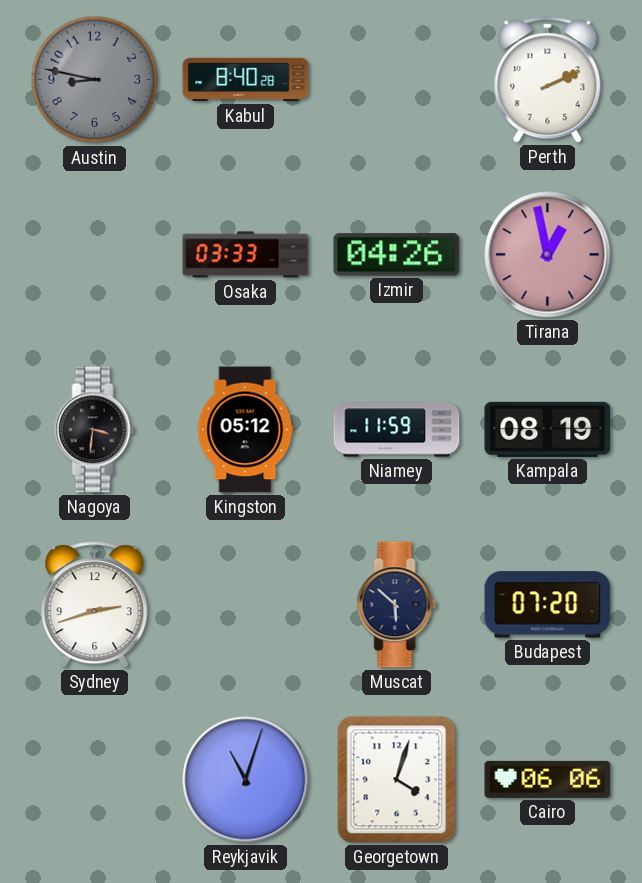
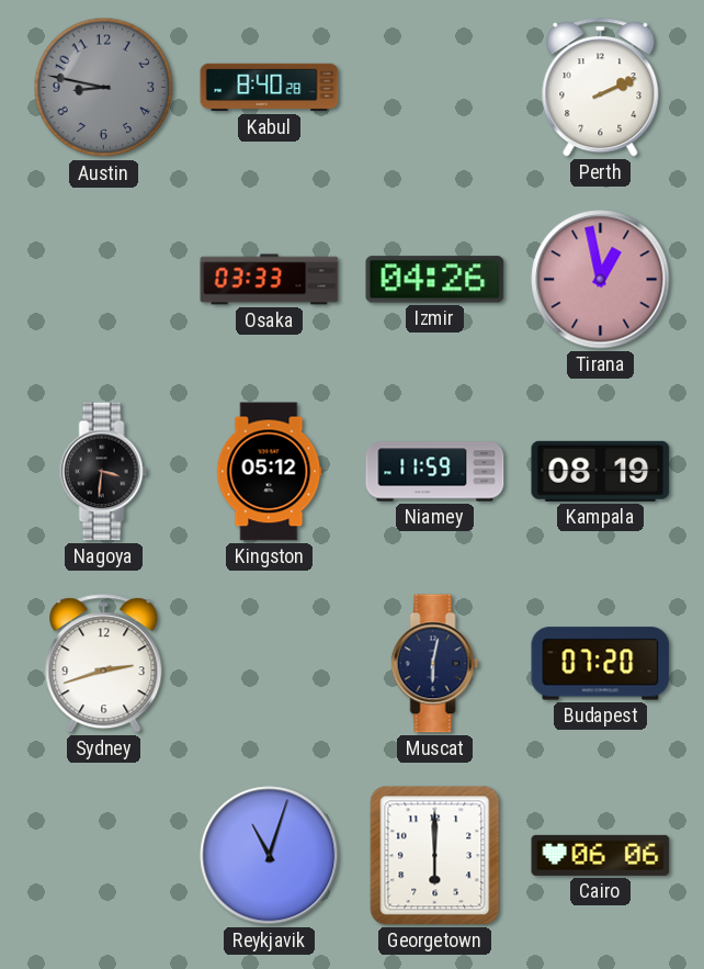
Muscat: 5:52 -> 6:02
Georgetown: 4:03 -> 6:00
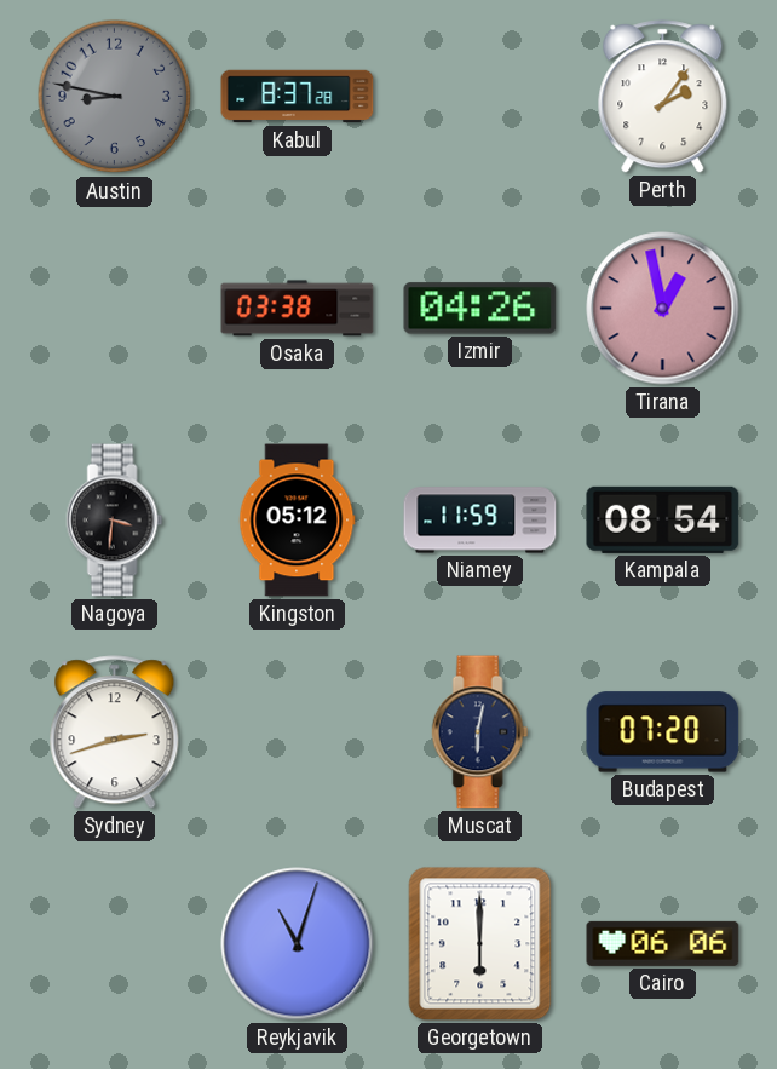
Kabul: 8:40 -> 8:37
Perth: 2:11 -> 2:06
Osaka: 03:33 -> 03:38
Kampala: 08:19 -> 08:54
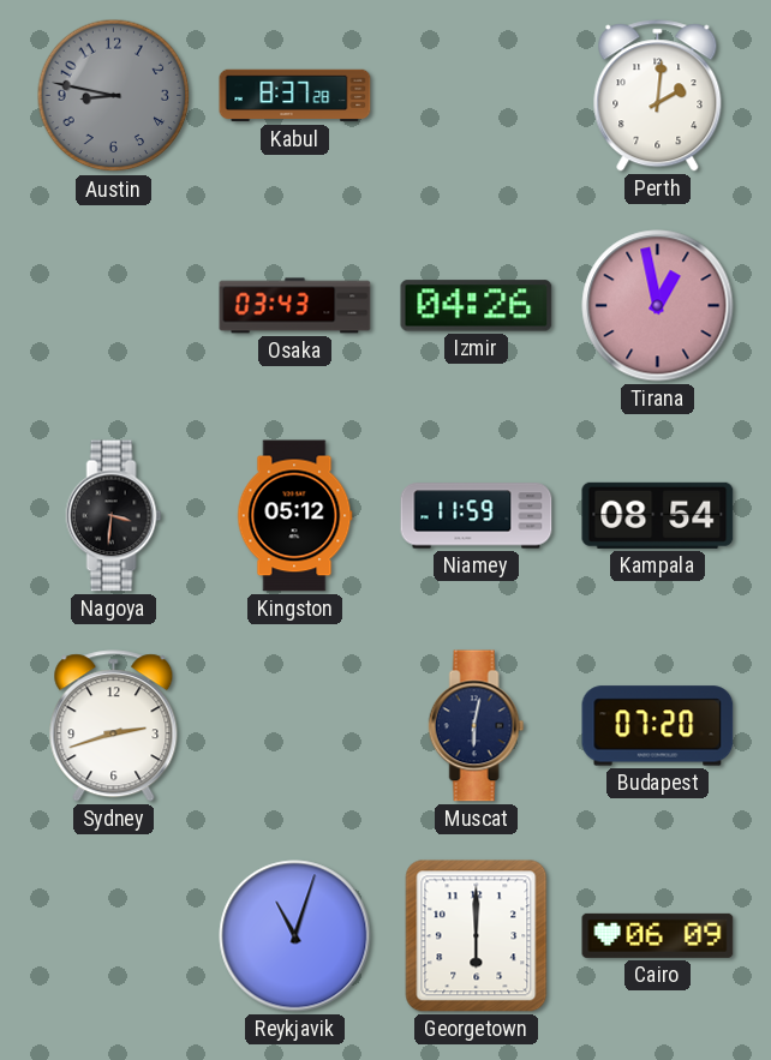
Perth: 2:06 -> 2:01
Osaka: 03:38 -> 03:43
Cairo: 06:06 -> 06:09
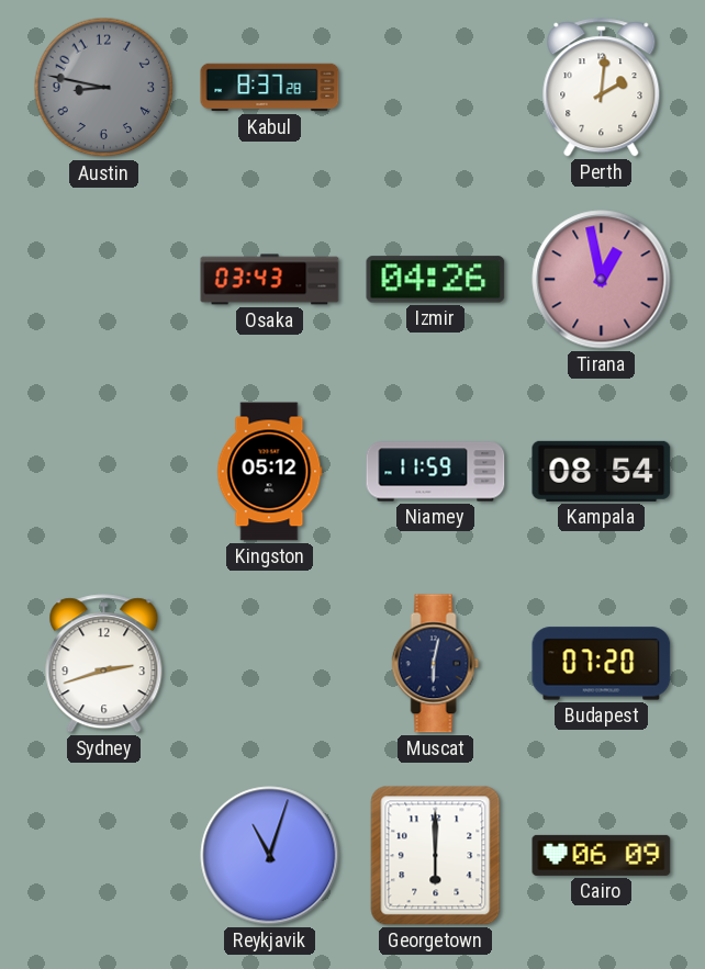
Nagoya: 3:31 -> none
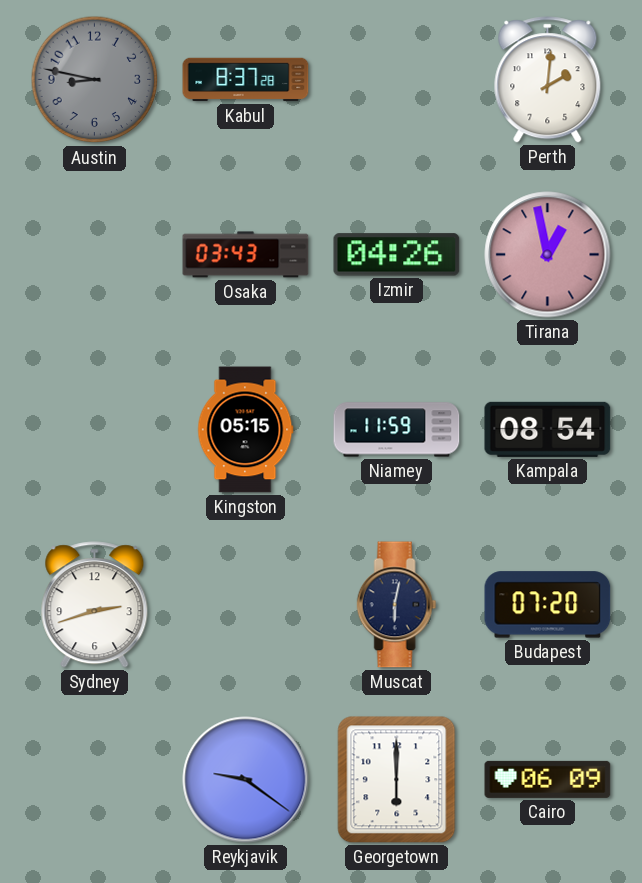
Kingston: 05:12 -> 05:15
Reykjavik: 11:03 -> 9:21
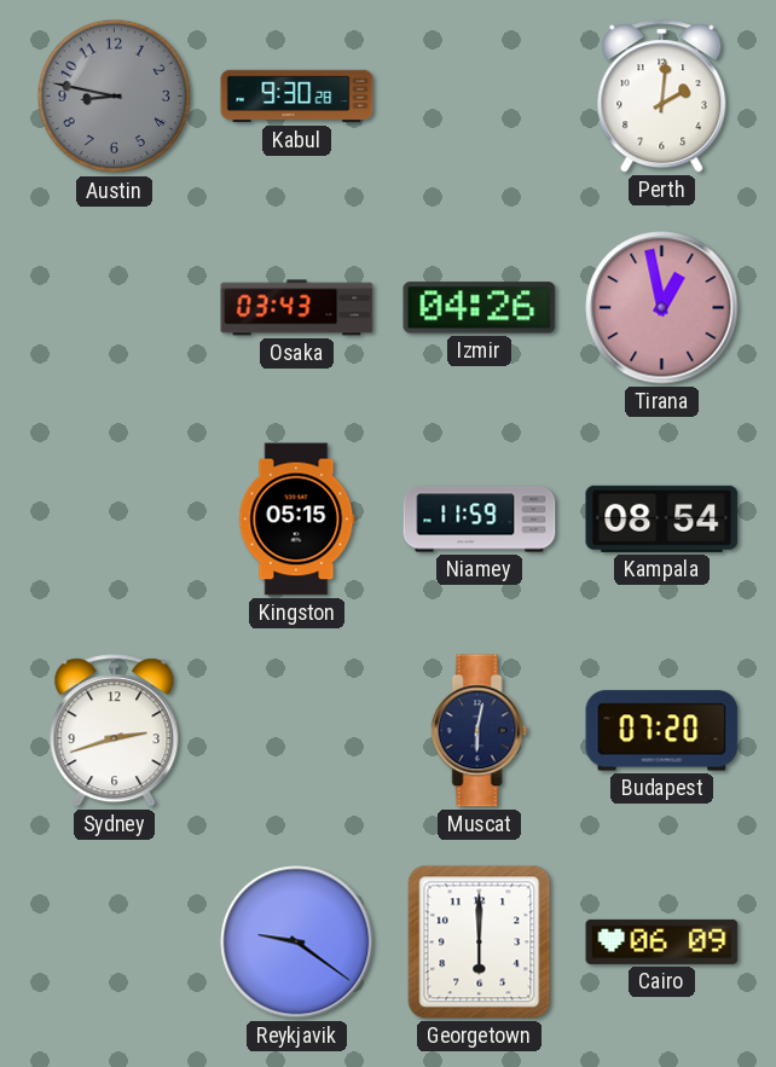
Kabul: 8:37 -> 9:30
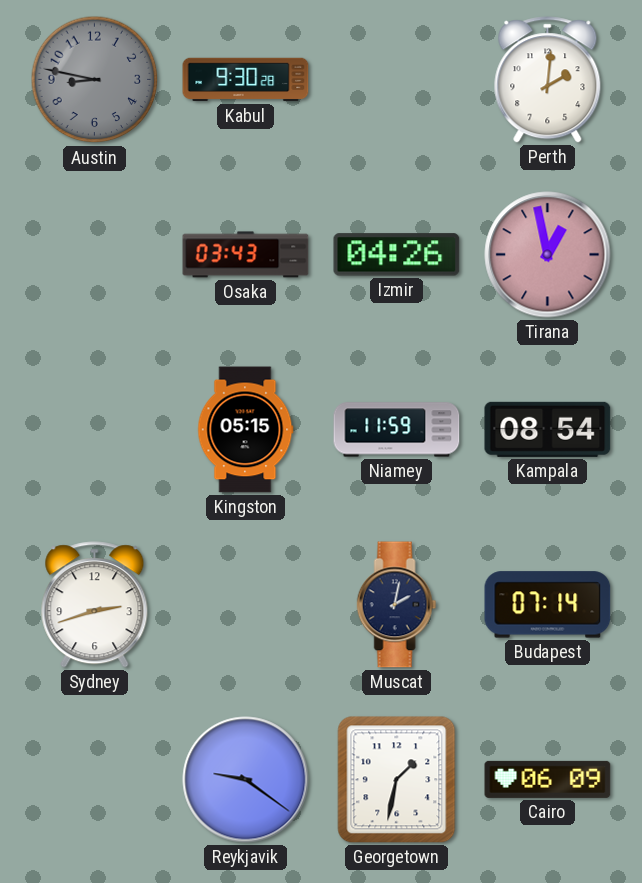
Muscat: 6:02 -> 2:02
Budapest: 07:20 -> 07:14
Georgetown: 6:00 -> 1:32
